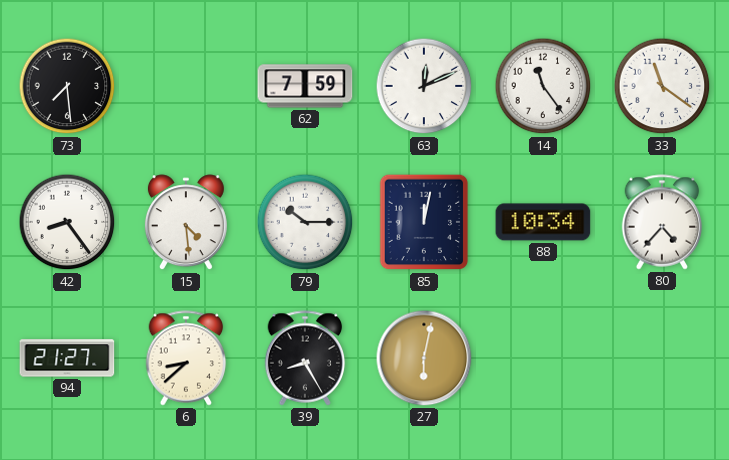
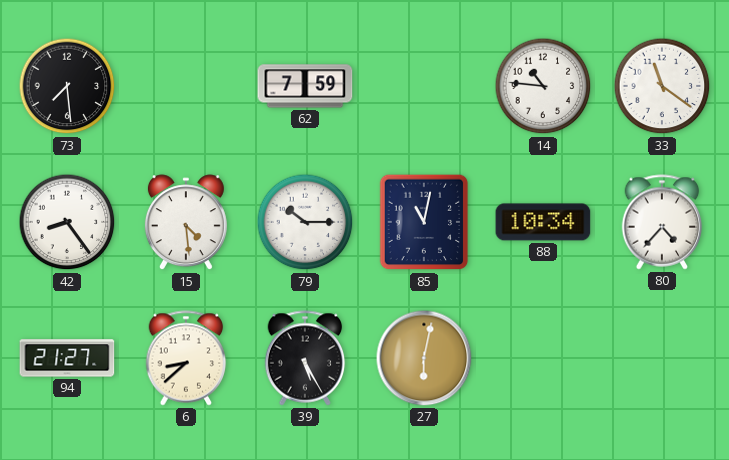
63: 12:11 -> none
14: 11:24 -> 10:46
85: 12:02 -> 11:02
39: 8:25 -> 5:25
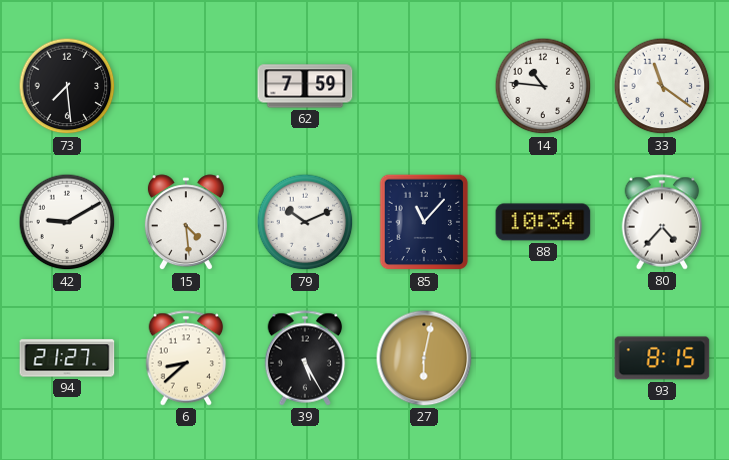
42: 8:24 -> 9:10
79: 10:15 -> 10:11
85: 11:02 -> 11:07
93: none -> 8:15
